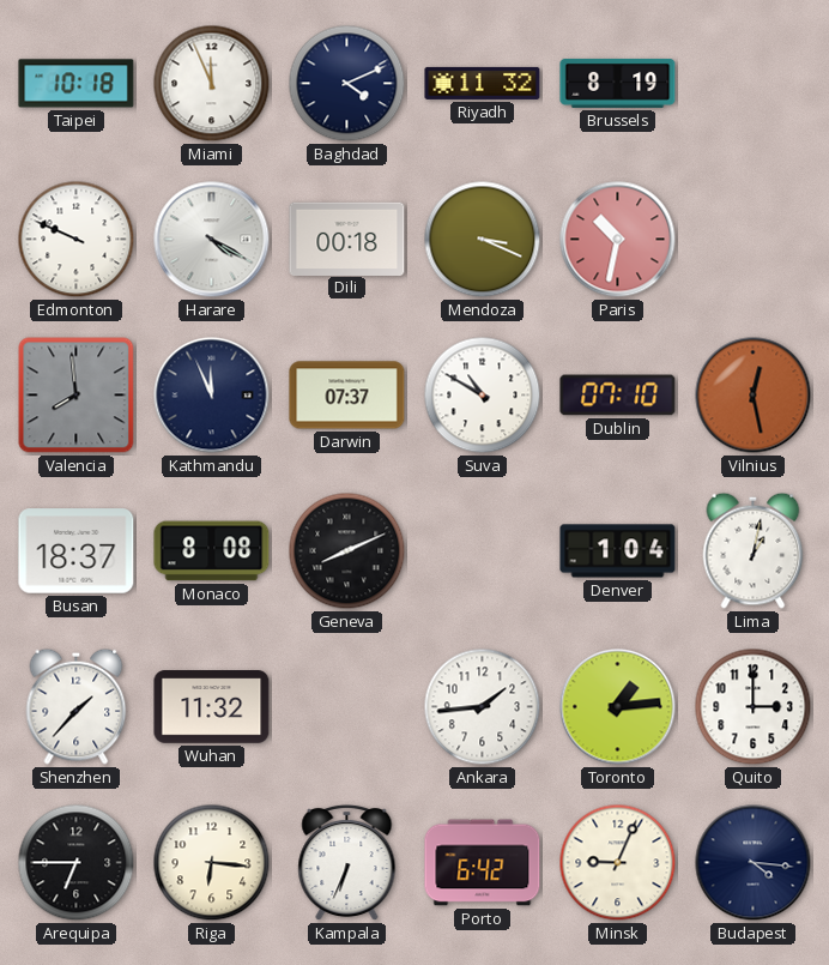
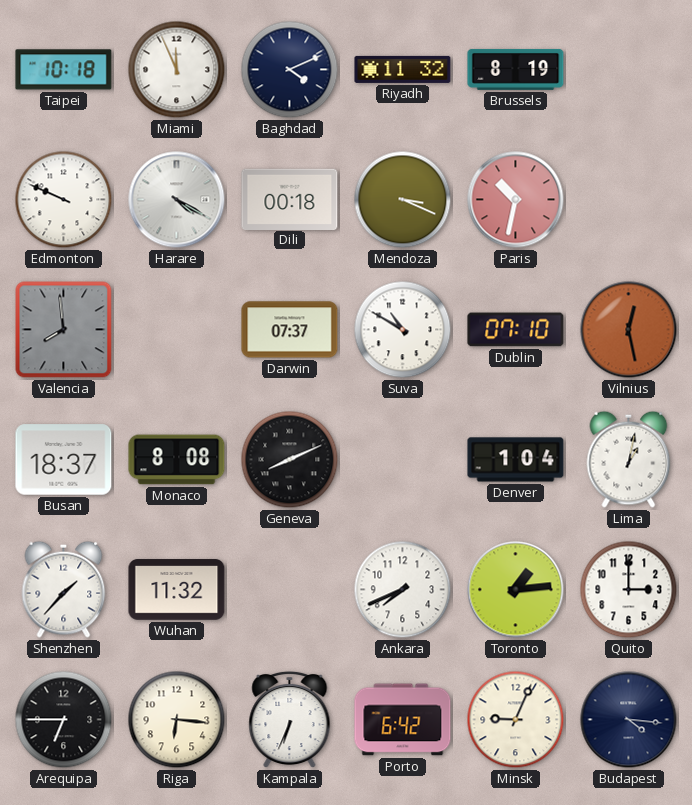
Kathmandu: 11:56 -> none
Ankara: 1:44 -> 7:41
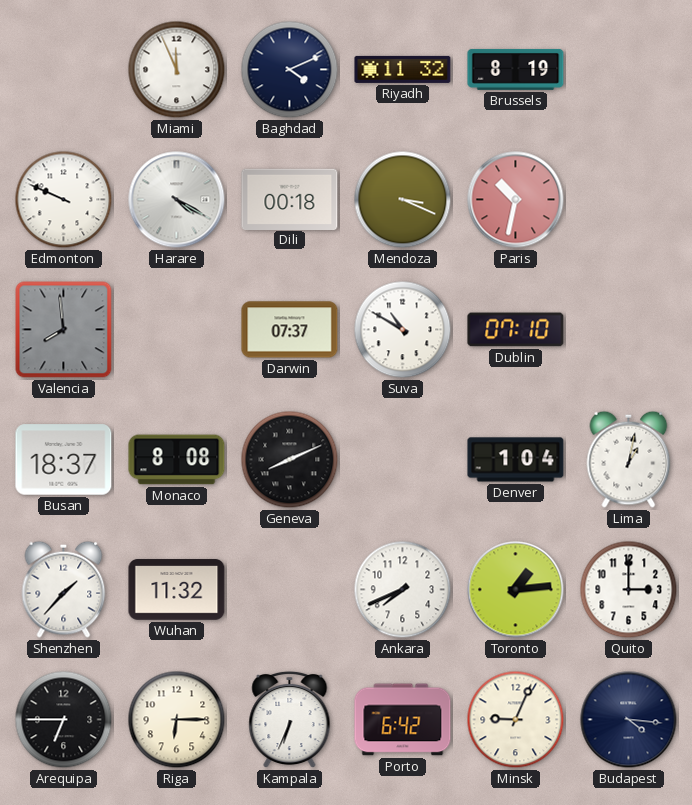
Taipei: 10:18 -> none
Vilnius: 12:28 -> none
Riga: 6:16 -> 6:15
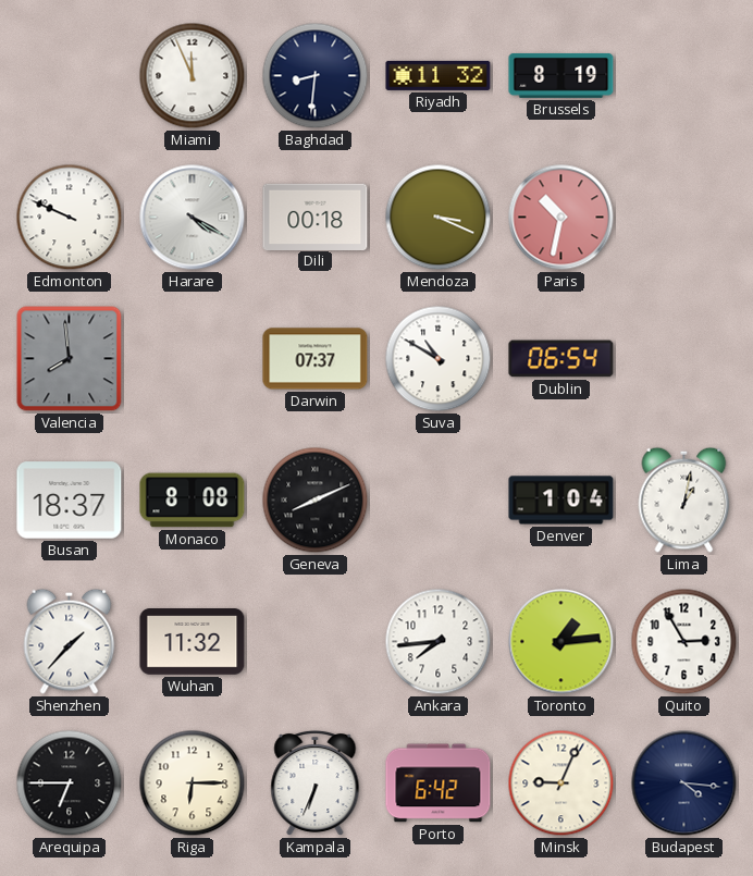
Baghdad: 4:11 -> 8:31
Dublin: 07:10 -> 06:54
Ankara: 7:41 -> 7:44
Quito: 3:00 -> 2:55
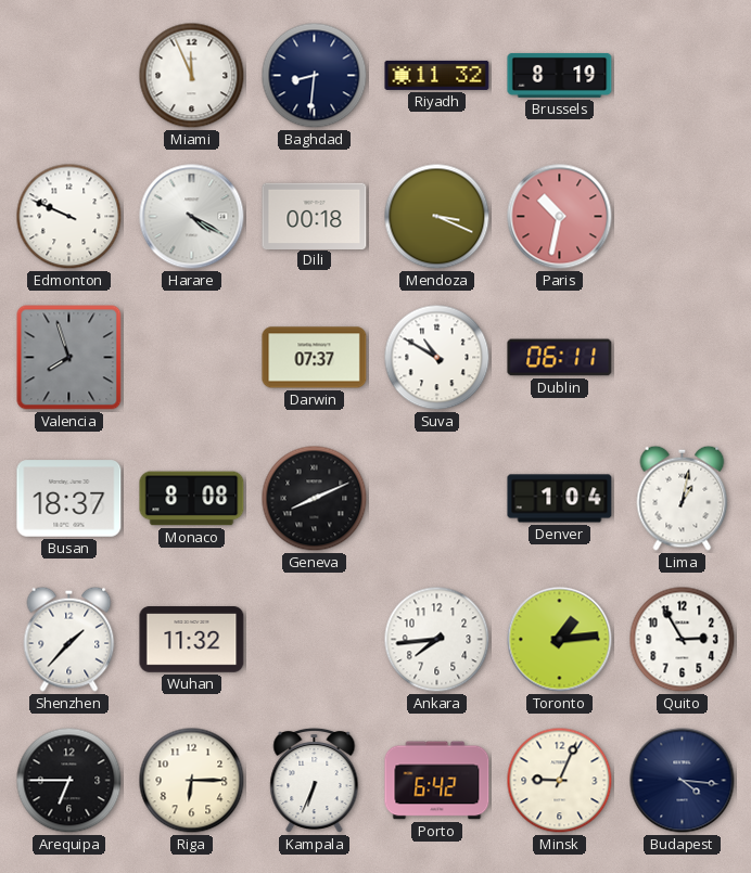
Valencia: 7:59 -> 7:57
Dublin: 06:54 -> 06:11
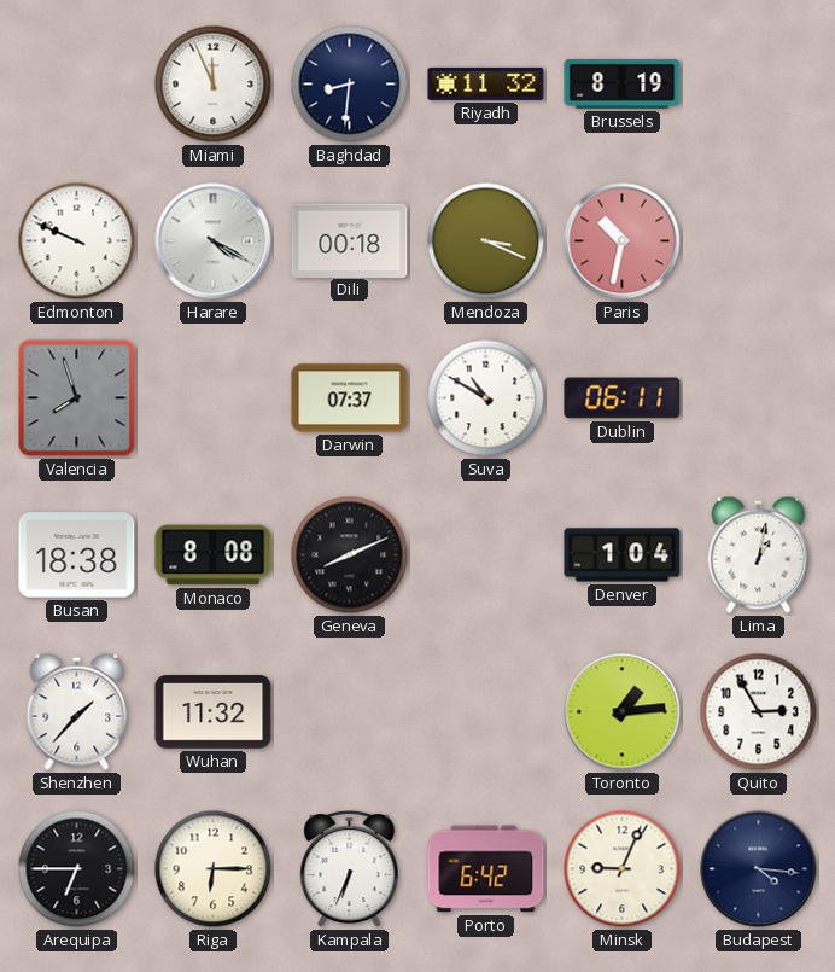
Busan: 18:37 -> 18:38
Ankara: 7:44 -> none
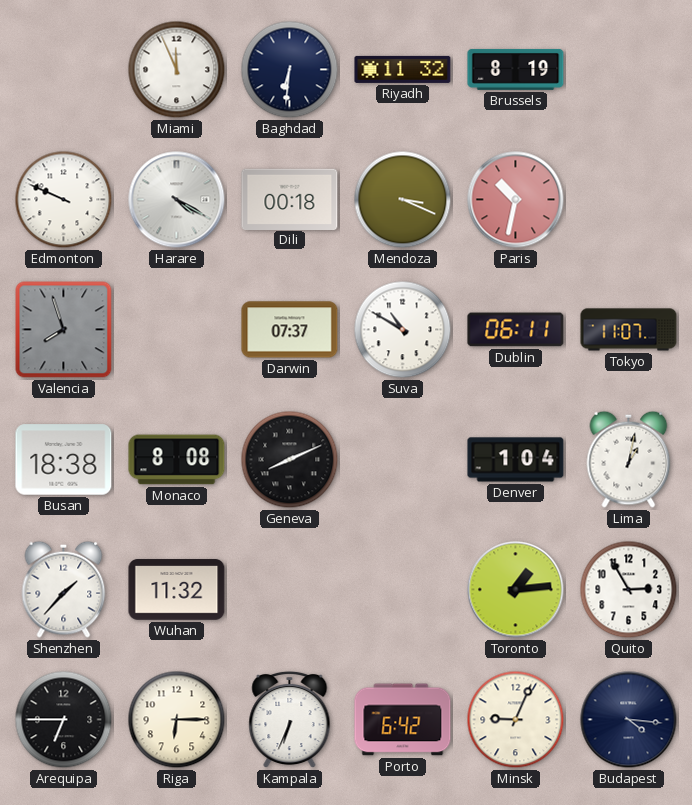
Baghdad: 8:31 -> 6:31
Tokyo: none -> 11:07
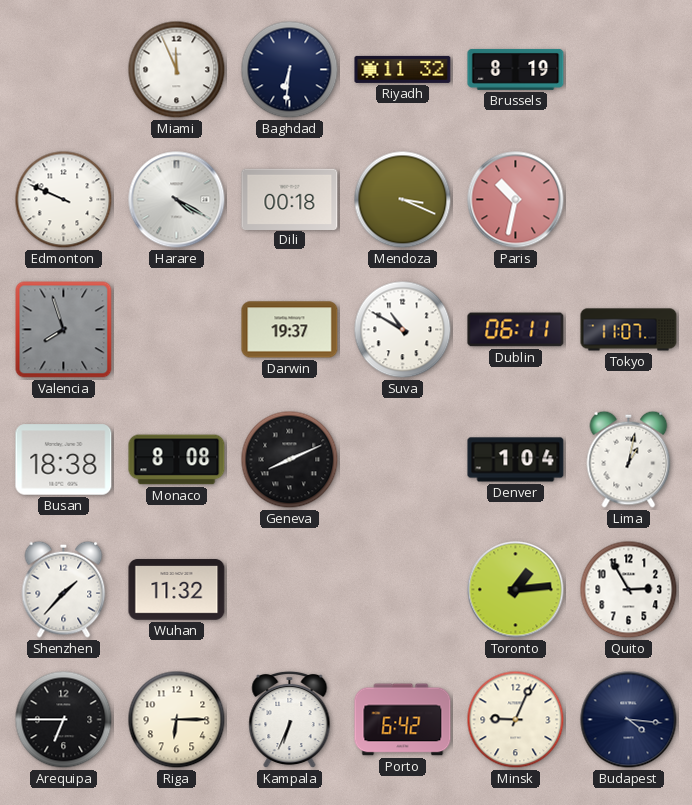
Darwin: 07:37 -> 19:37
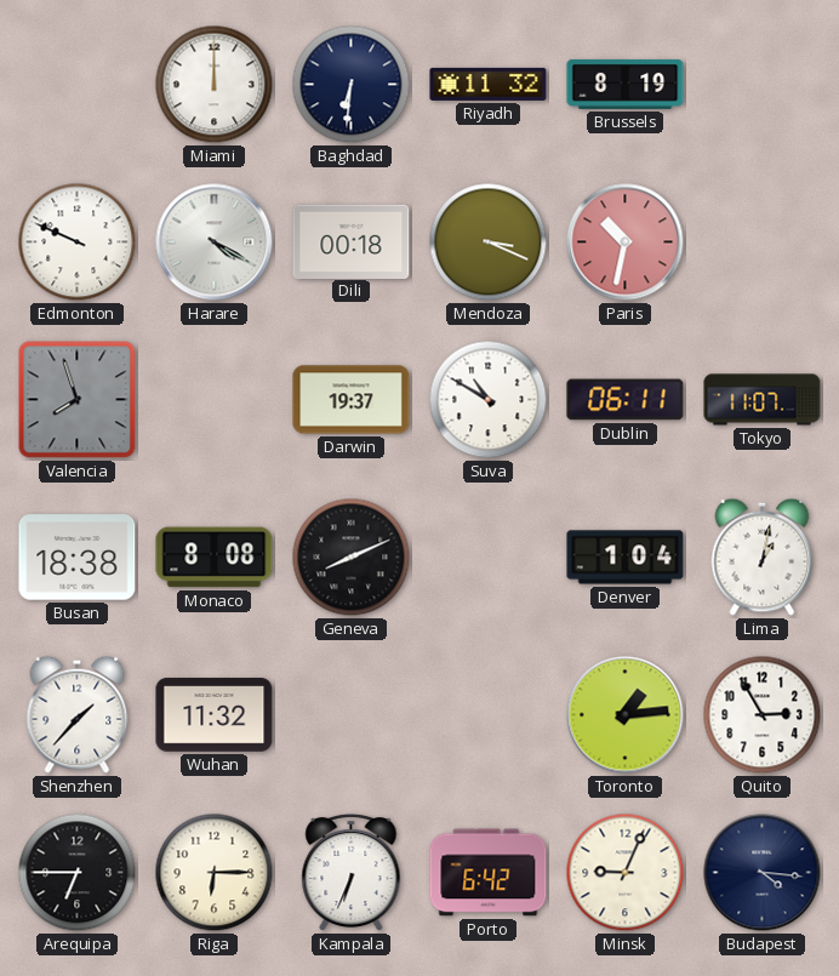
Miami: 11:56 -> 12:00
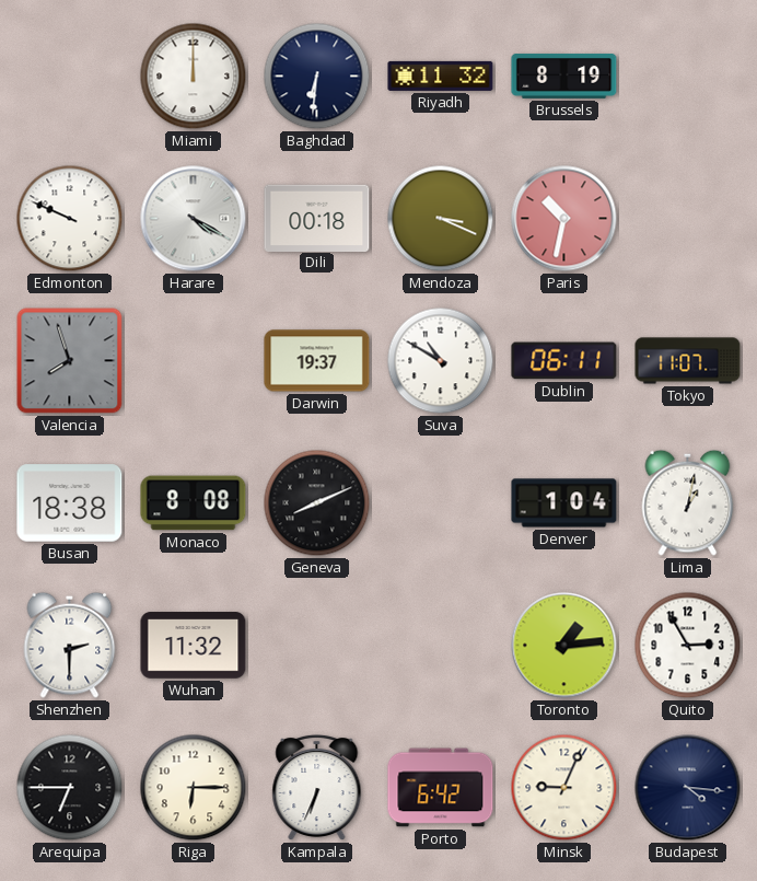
Shenzhen: 1:37 -> 2:30
